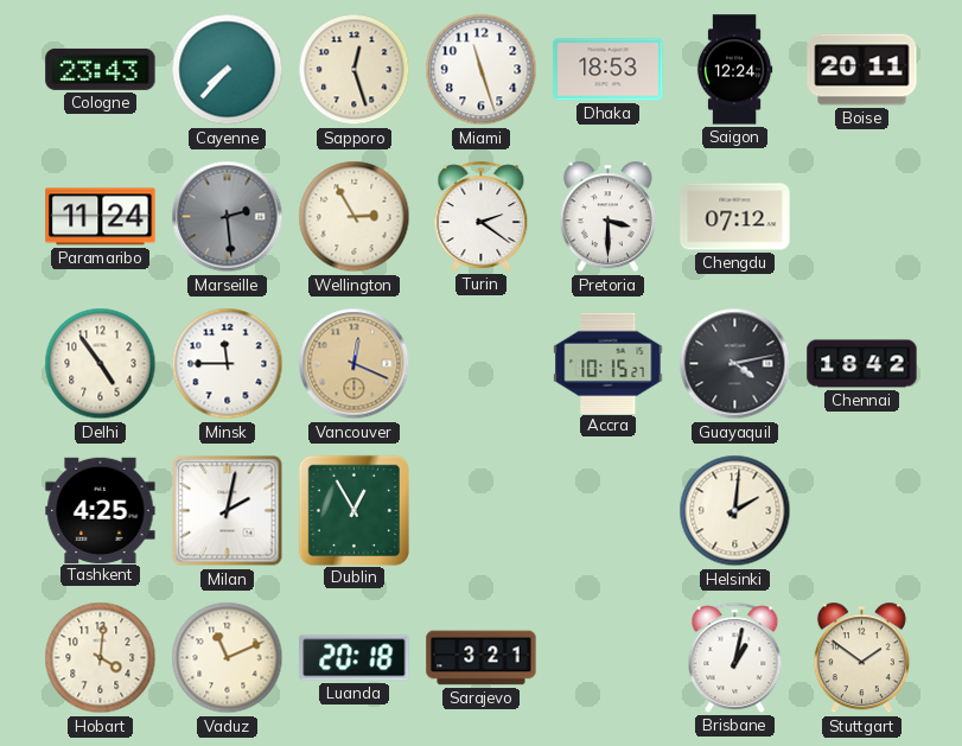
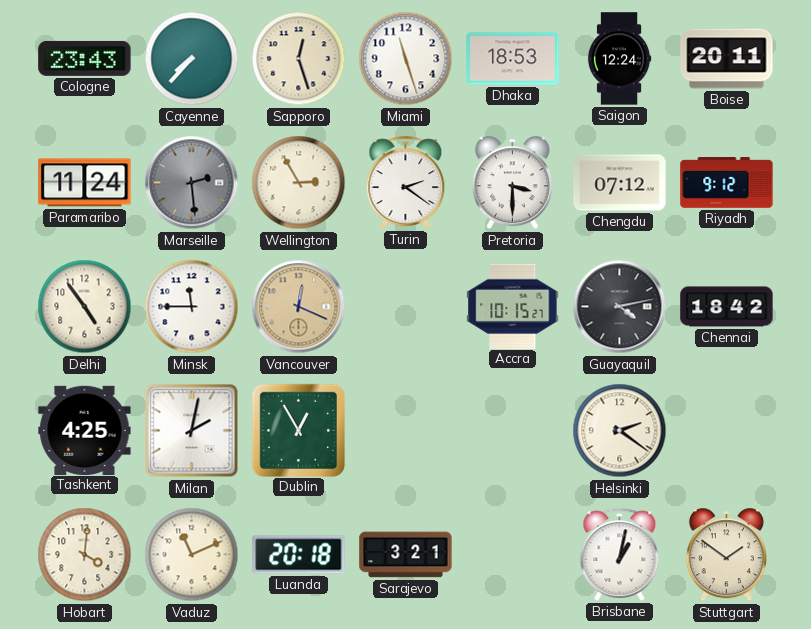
Riyadh: none -> 9:12
Helsinki: 2:01 -> 2:21
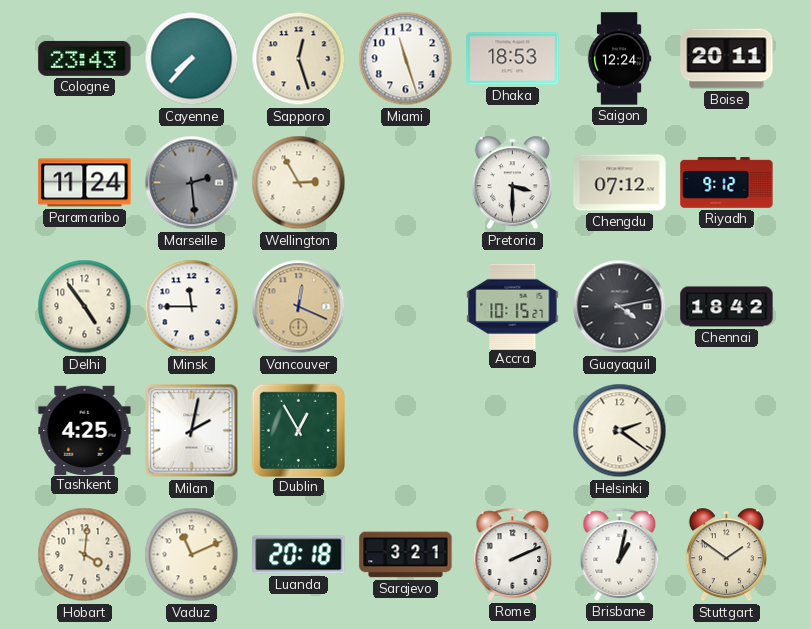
Turin: 2:21 -> none
Rome: none -> 2:11
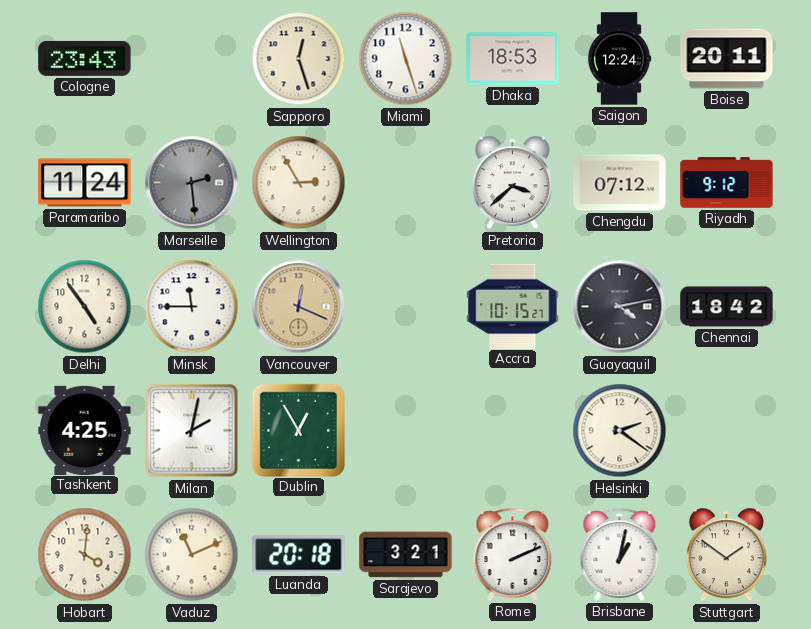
Cayenne: 7:37 -> none
Pretoria: 3:30 -> 3:38
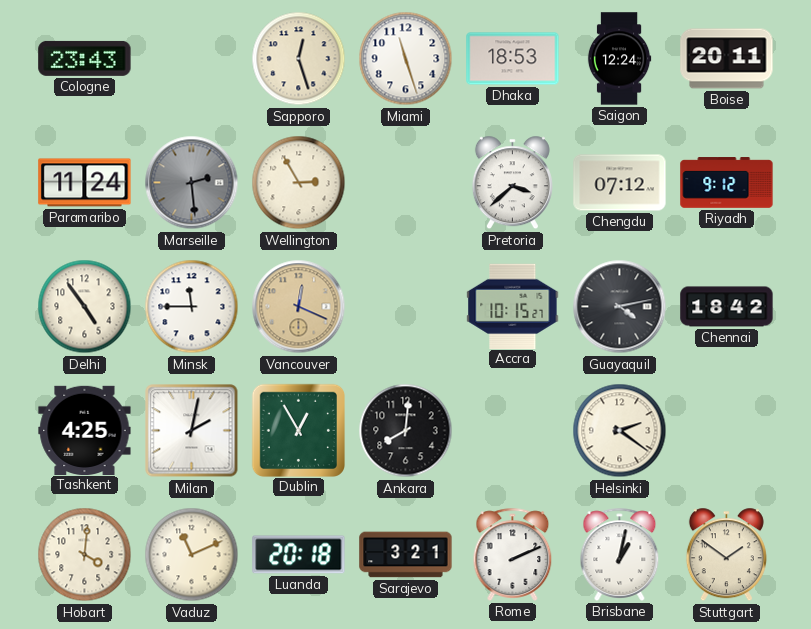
Ankara: none -> 8:01
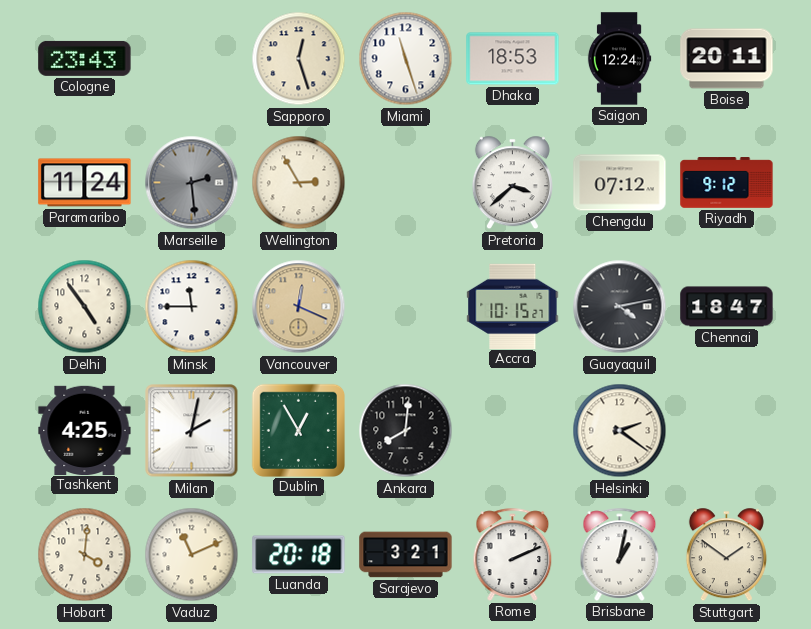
Chennai: 18:42 -> 18:47
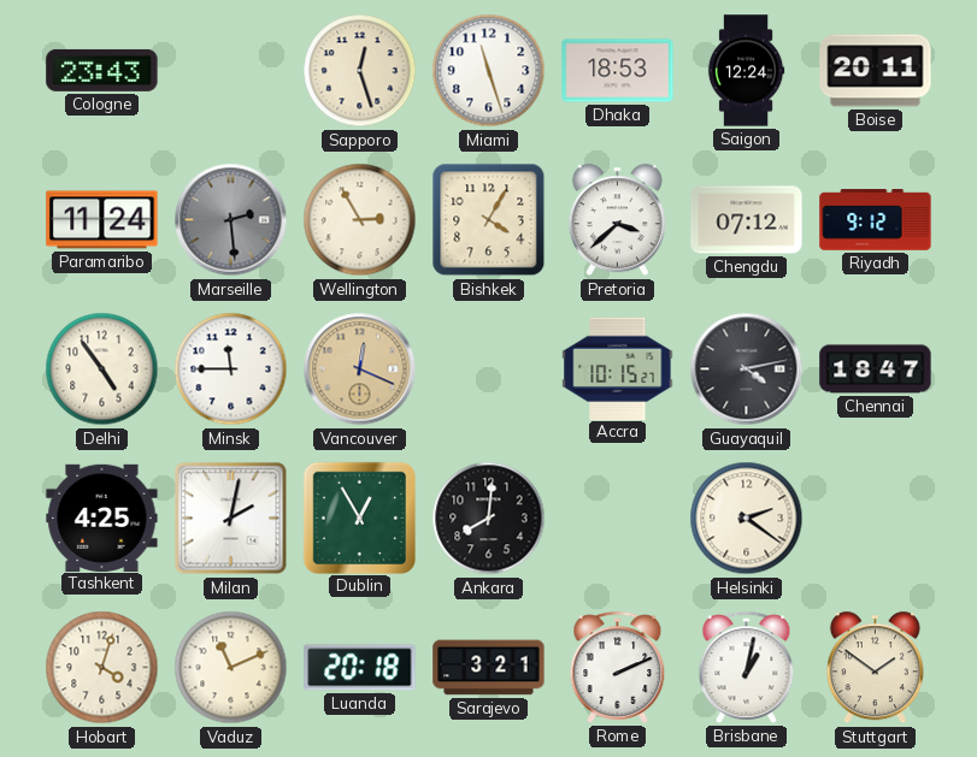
Bishkek: none -> 4:05
Hobart: 4:01 -> 4:03
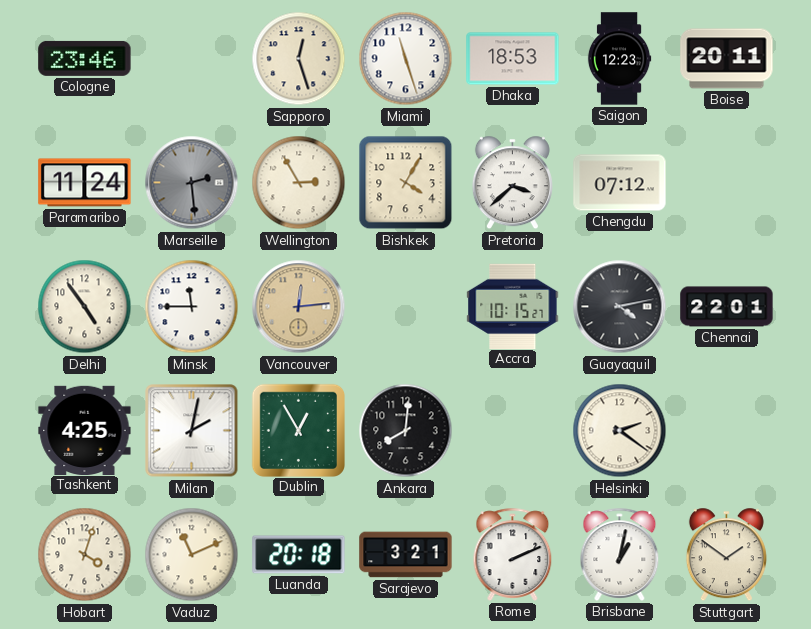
Cologne: 23:43 -> 23:46
Saigon: 12:24 -> 12:23
Riyadh: 9:12 -> none
Vancouver: 12:19 -> 12:14
Chennai: 18:47 -> 22:01
